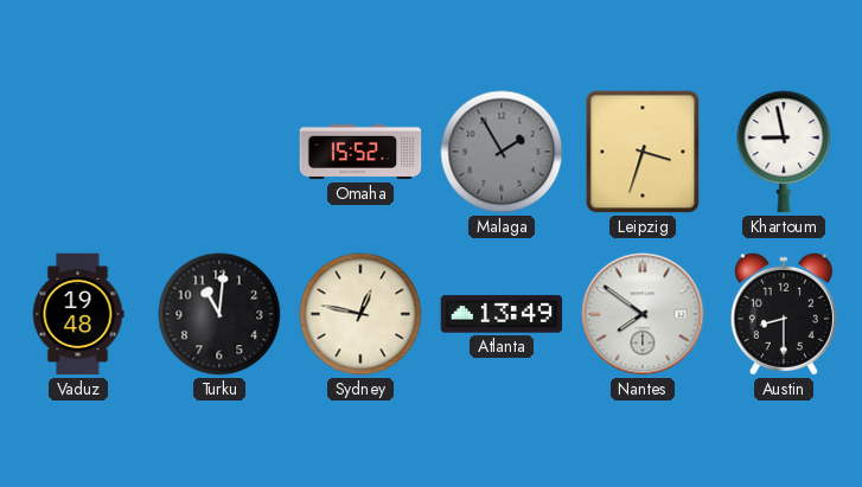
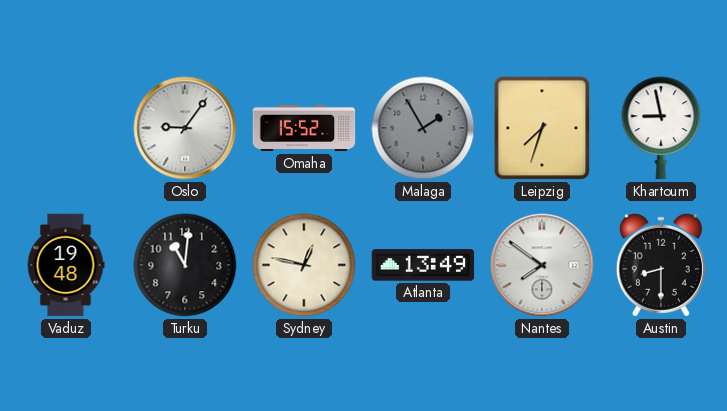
Oslo: none -> 9:06
Leipzig: 3:33 -> 7:33
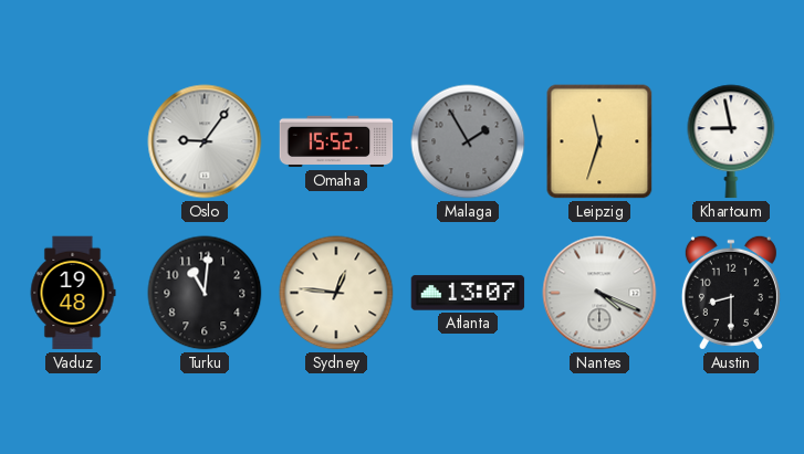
Leipzig: 7:33 -> 11:33
Sydney: 12:47 -> 12:46
Atlanta: 13:49 -> 13:07
Nantes: 7:51 -> 4:19
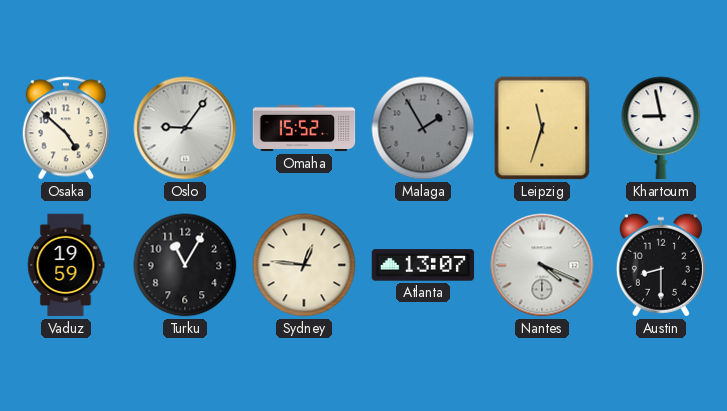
Osaka: none -> 4:52
Vaduz: 19:48 -> 19:59
Turku: 11:01 -> 11:05
